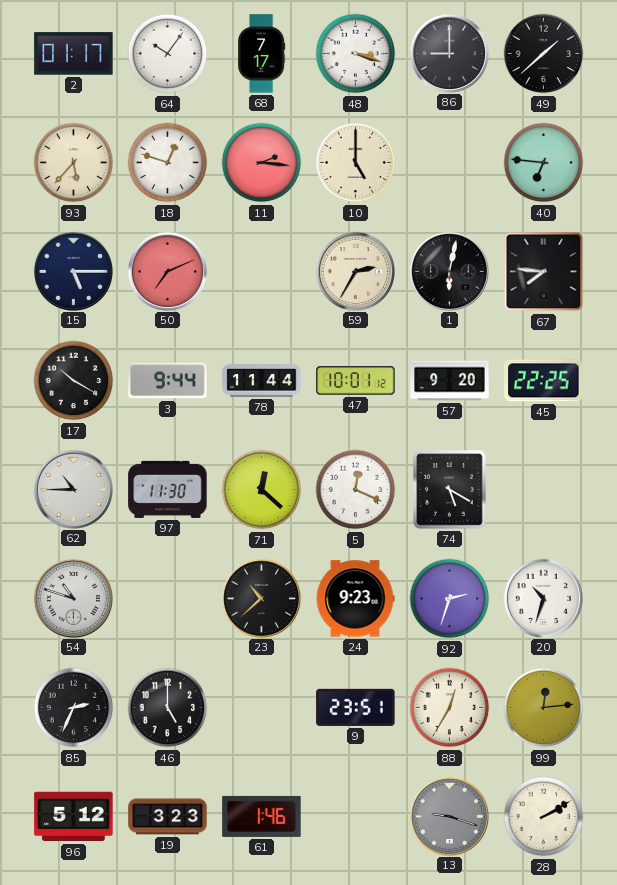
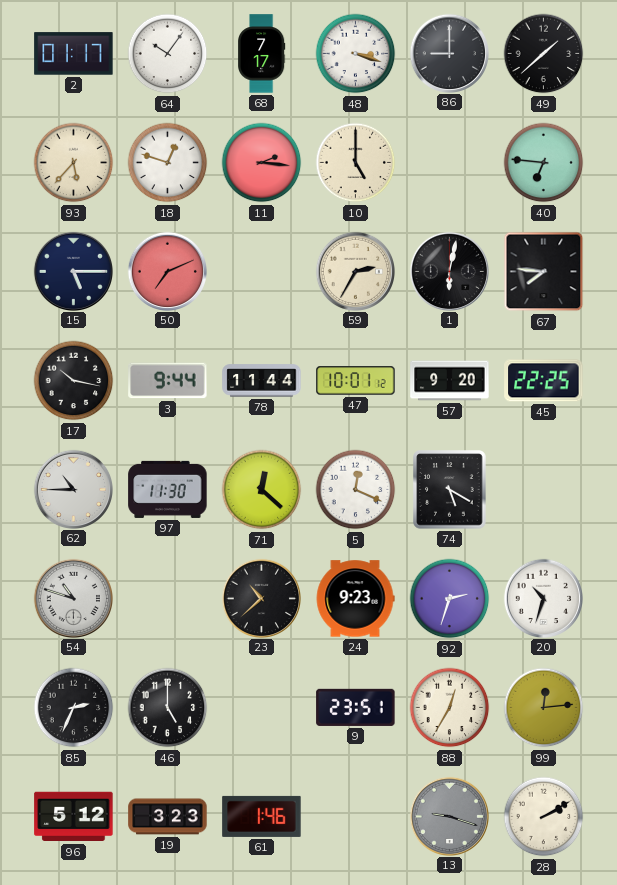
17: 10:20 -> 10:17
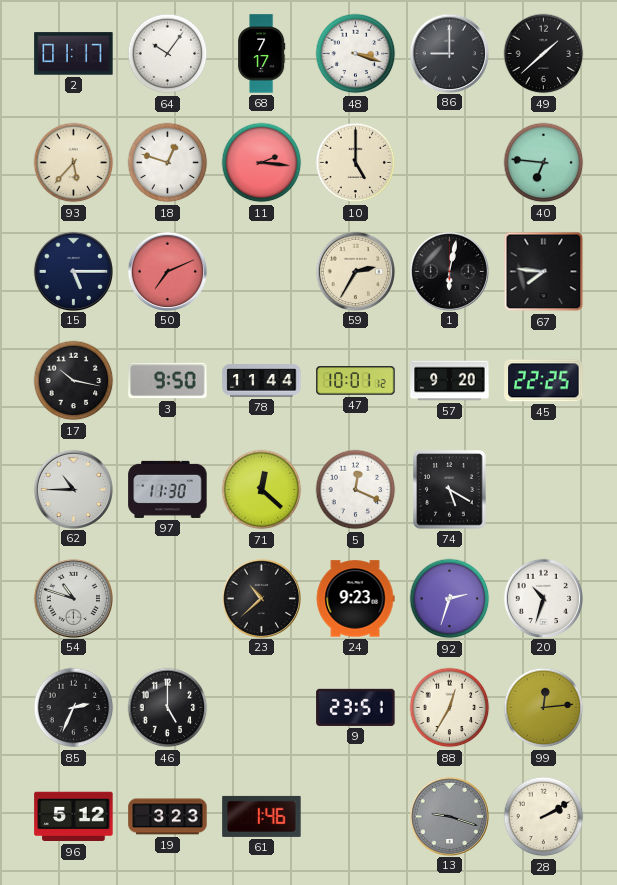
3: 9:44 -> 9:50
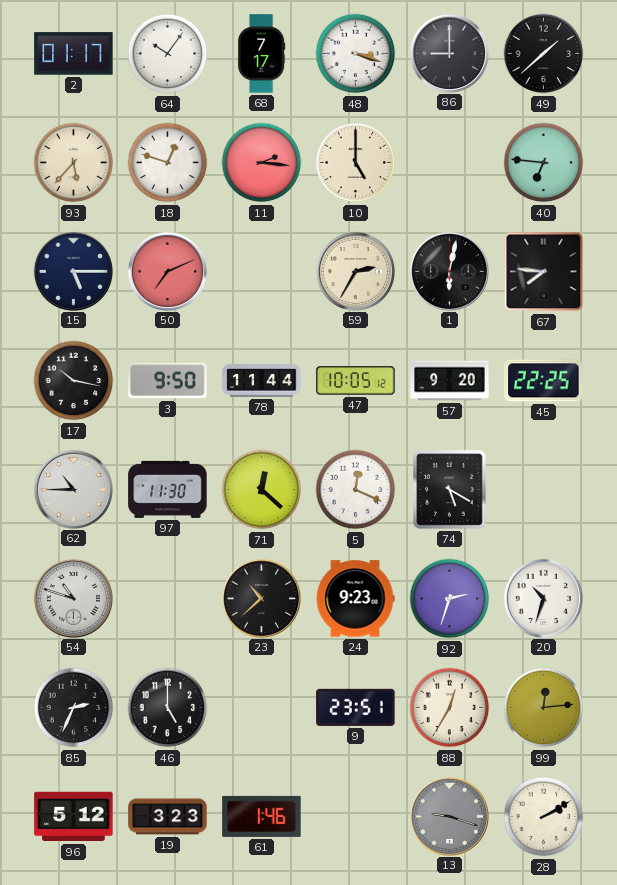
47: 10:01 -> 10:05
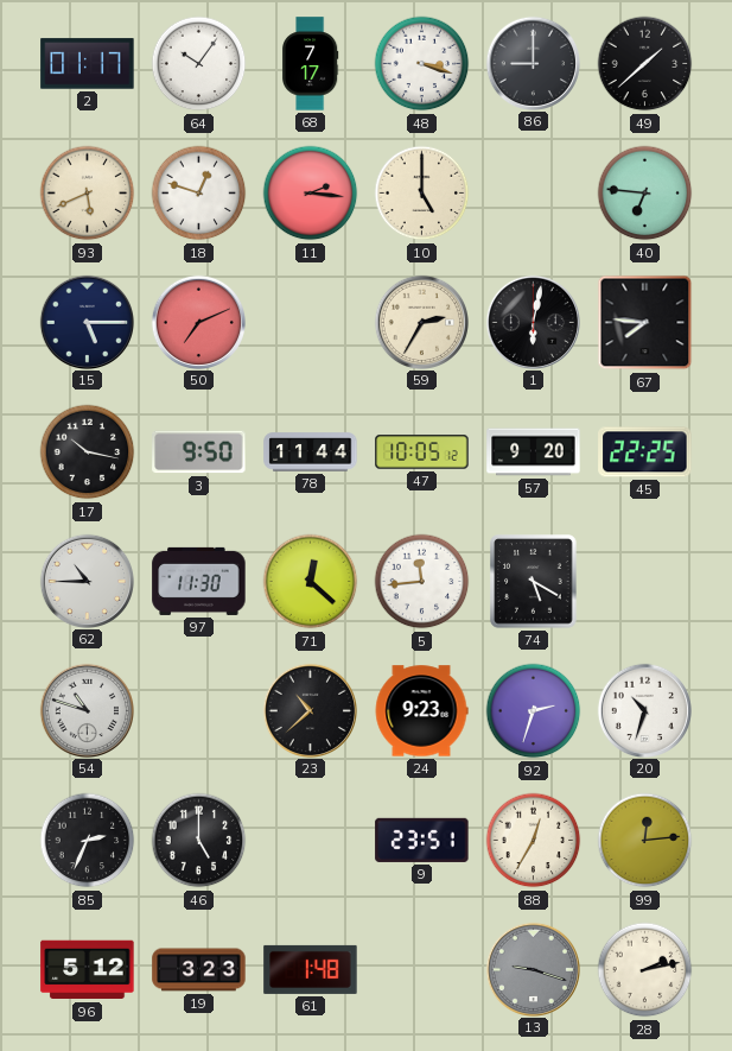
93: 5:37 -> 5:41
5: 12:19 -> 11:44
61: 1:46 -> 1:48
28: 2:10 -> 2:13
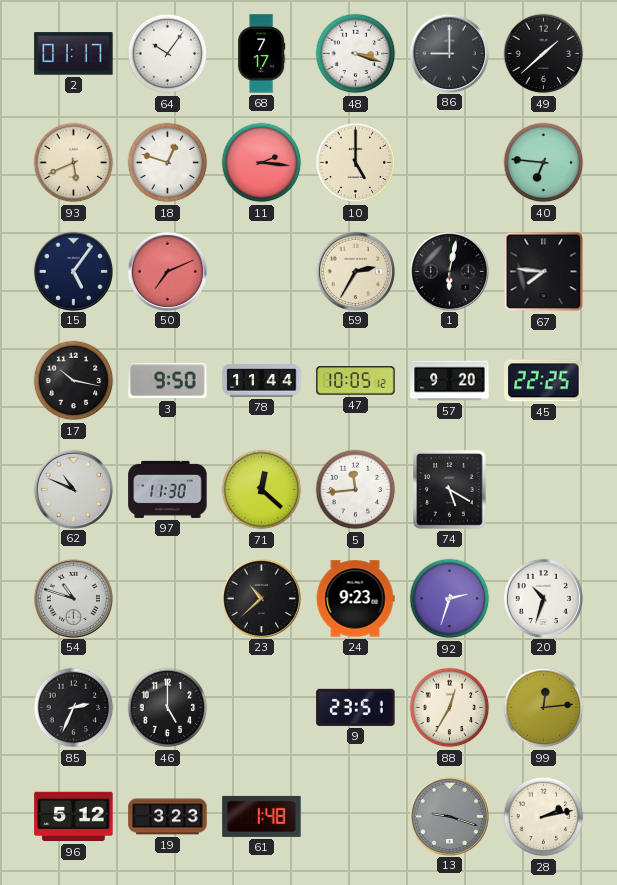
15: 5:15 -> 5:06
62: 10:45 -> 10:49
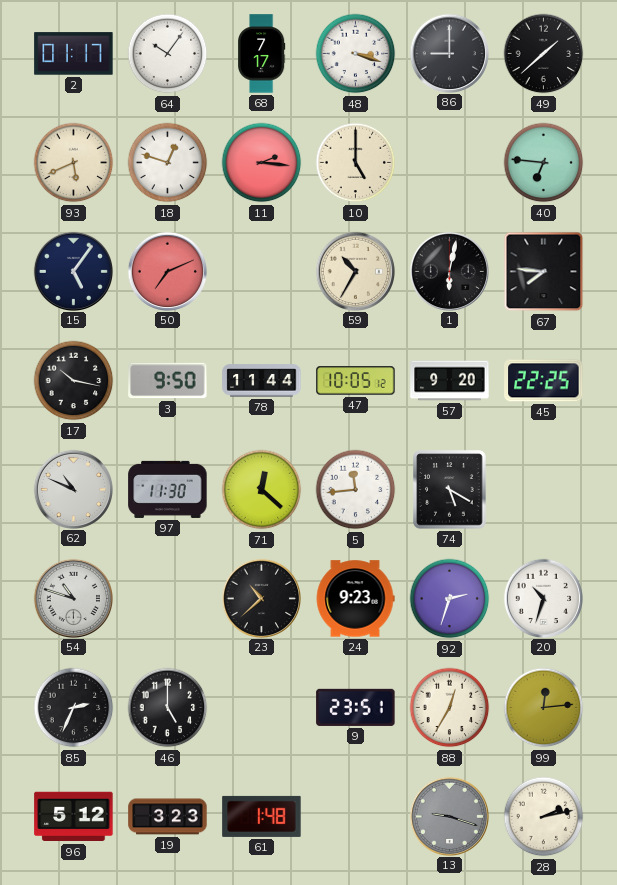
59: 2:35 -> 10:35
